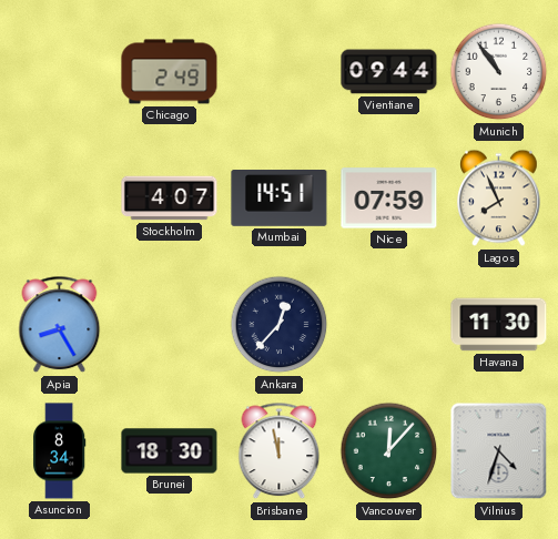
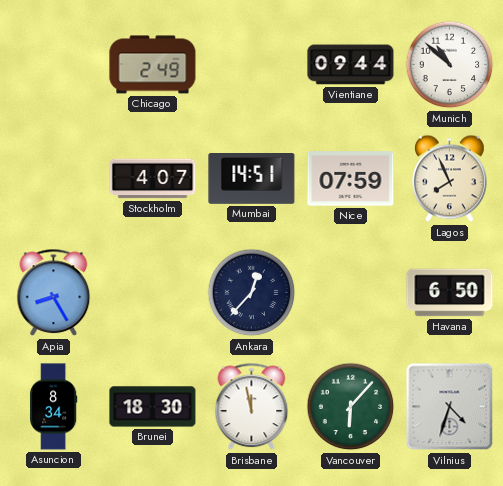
Munich: 10:54 -> 10:52
Havana: 11:30 -> 6:50
Vancouver: 12:07 -> 6:07
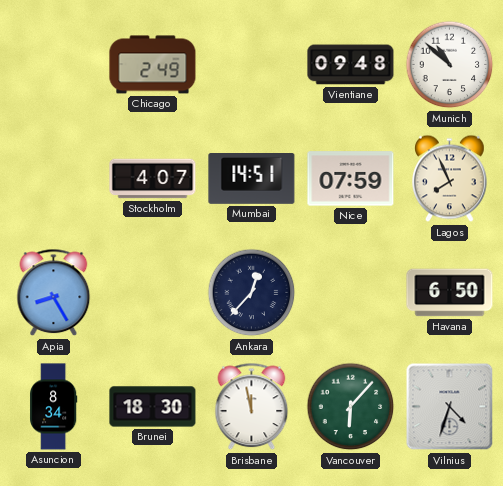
Vientiane: 09:44 -> 09:48
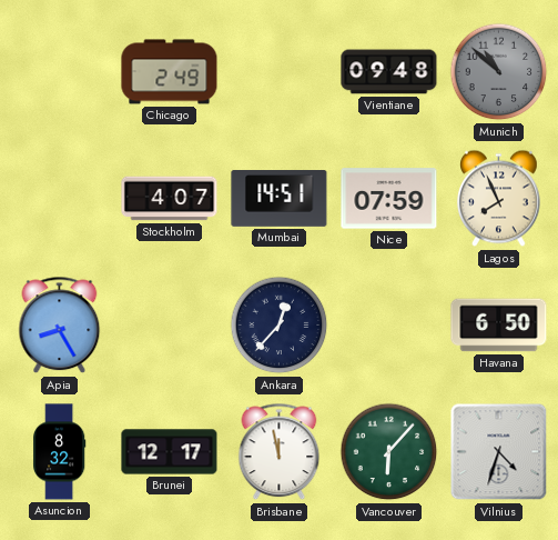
Munich dial: white -> grey
Asuncion: 8:34 -> 8:32
Brunei: 18:30 -> 12:17
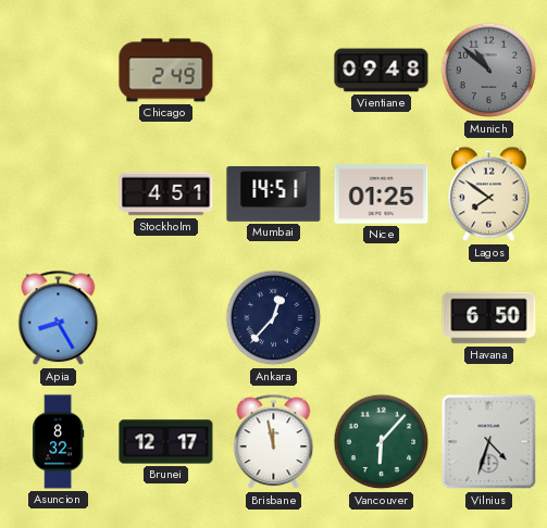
Stockholm: 4:07 -> 4:51
Nice: 07:59 -> 01:25
Lagos: 7:56 -> 7:51
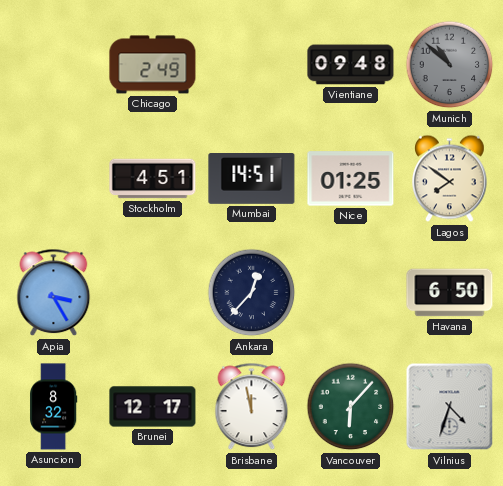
Apia: 8:25 -> 3:25
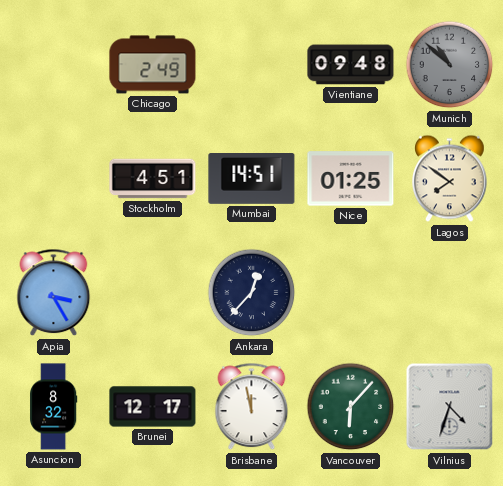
Havana: 6:50 -> none
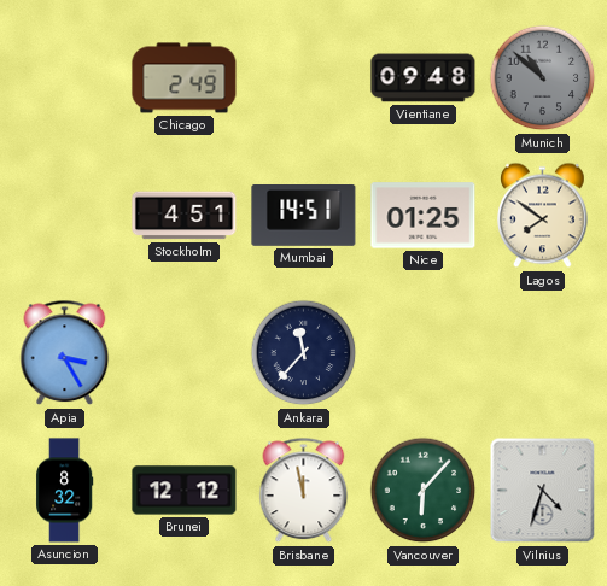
Ankara: 12:37 -> 11:37
Brunei: 12:17 -> 12:12
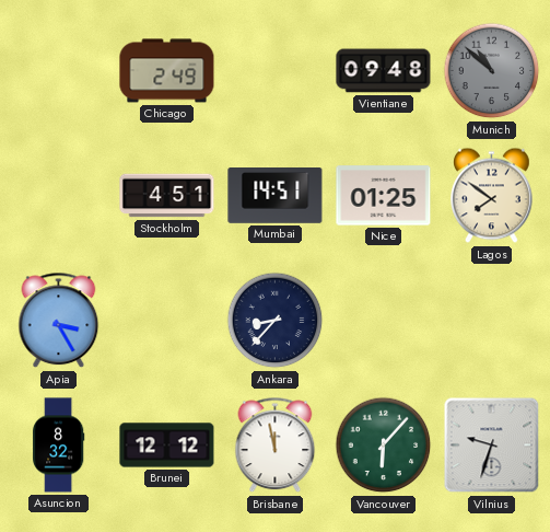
Ankara: 11:37 -> 8:37
Vilnius: 4:33 -> 9:33
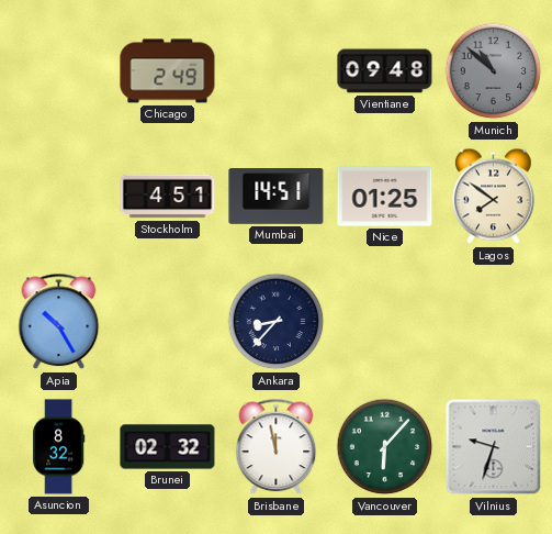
Apia: 3:25 -> 10:25
Brunei: 12:12 -> 02:32
